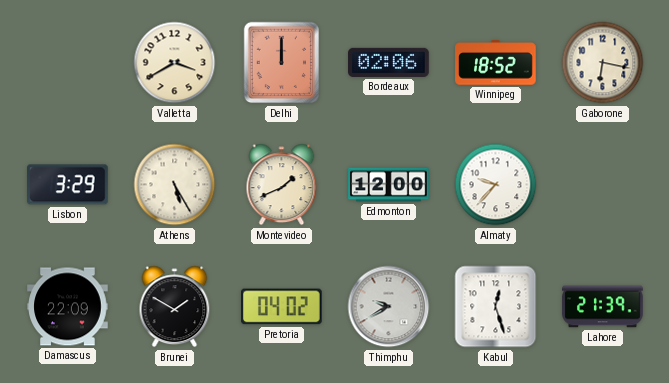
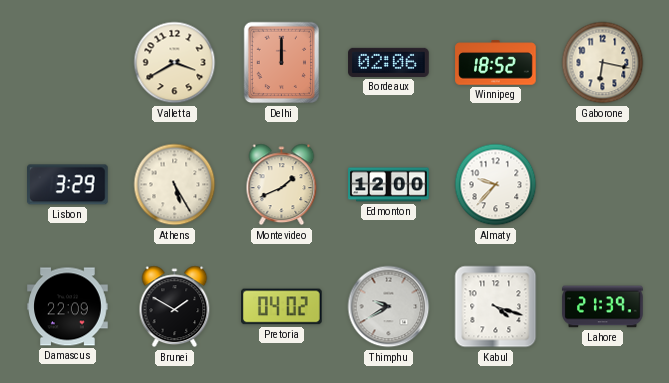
Kabul: 12:27 -> 4:18
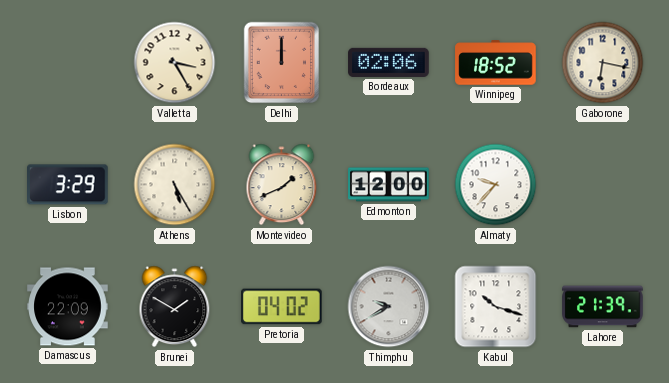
Valletta: 3:40 -> 3:25
Kabul: 4:18 -> 10:18
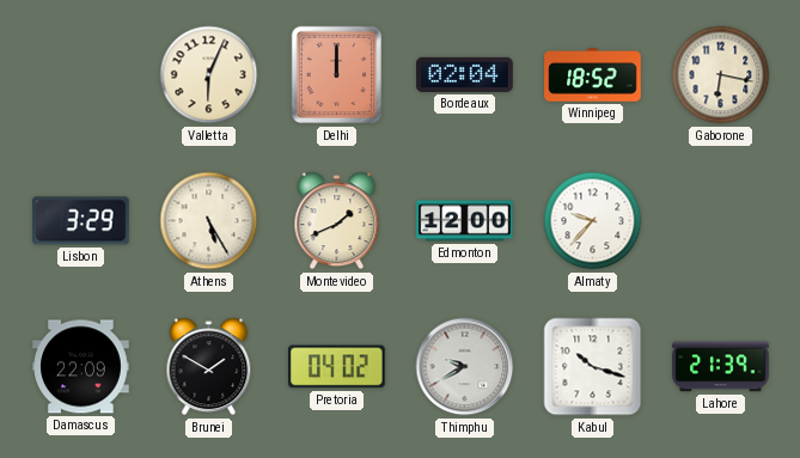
Valletta: 3:25 -> 6:04
Bordeaux: 02:06 -> 02:04
